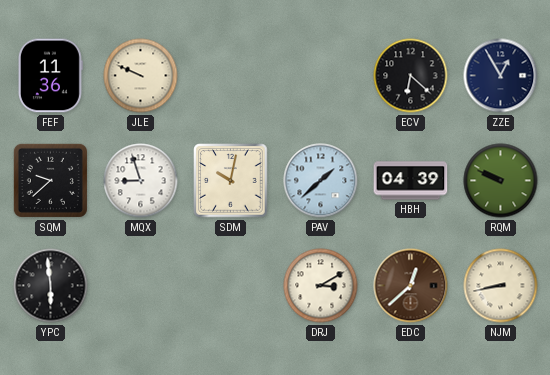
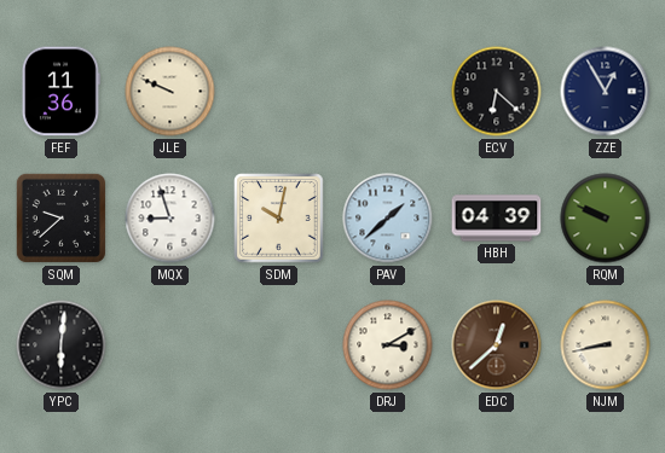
YPC: 5:59 -> 6:01
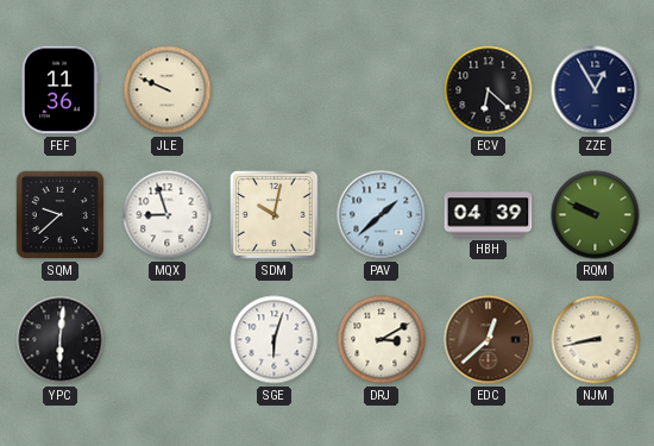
SGE: none -> 6:03
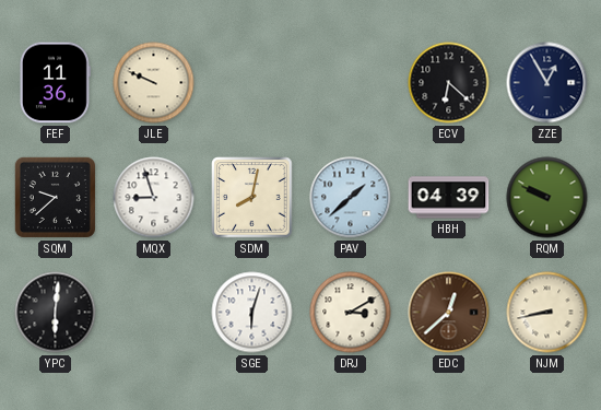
SDM: 10:02 -> 8:02
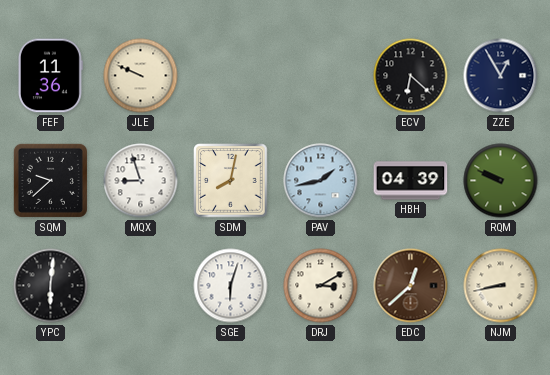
PAV: 1:38 -> 1:43
